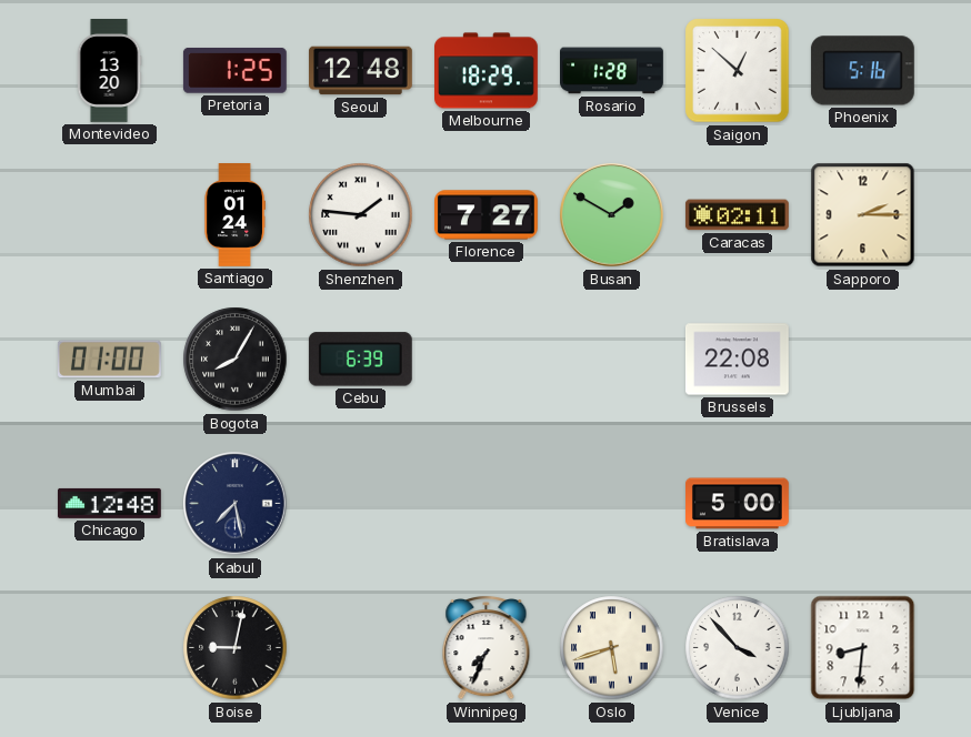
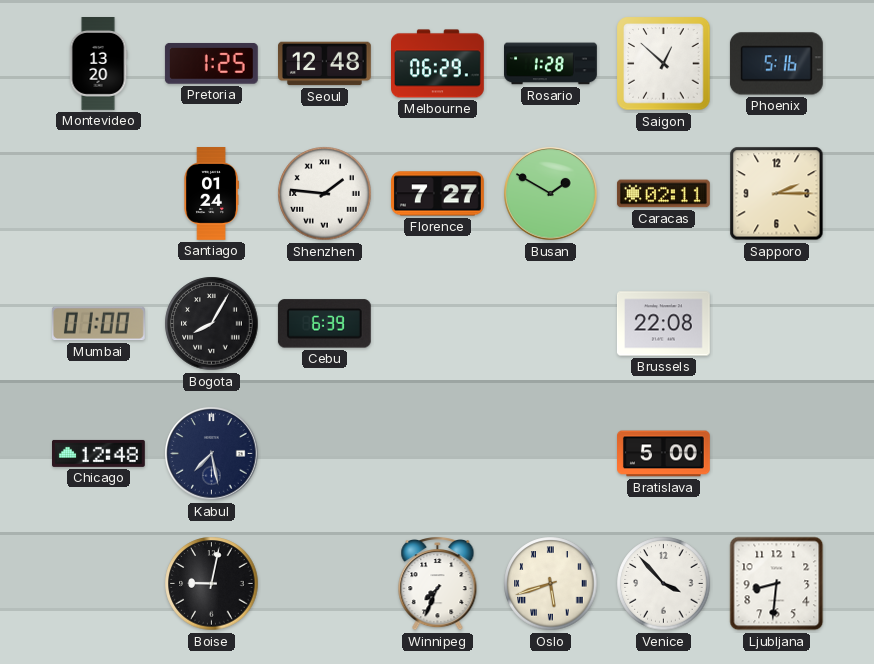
Melbourne: 18:29 -> 06:29
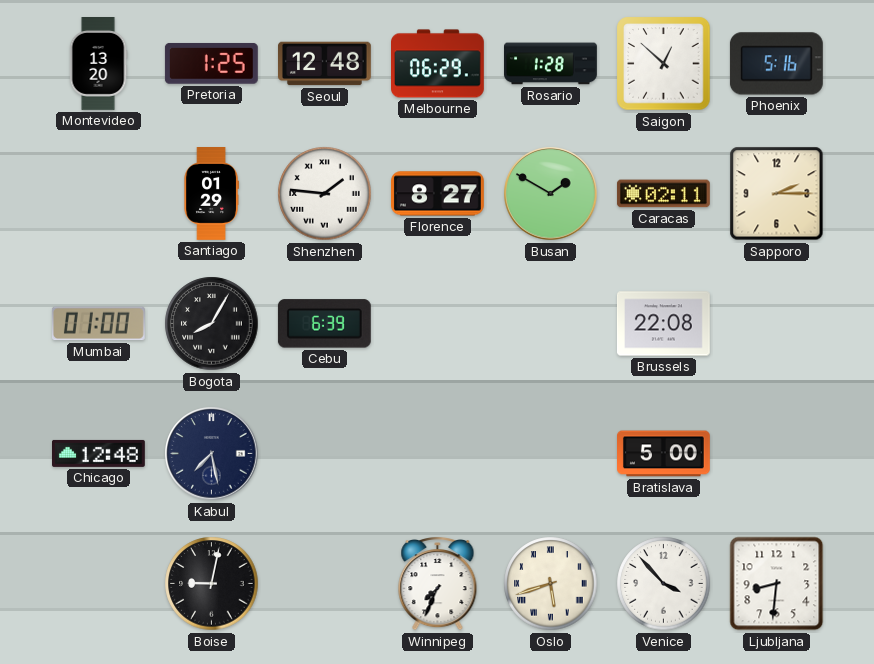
Santiago: 01:24 -> 01:29
Florence: 7:27 -> 8:27
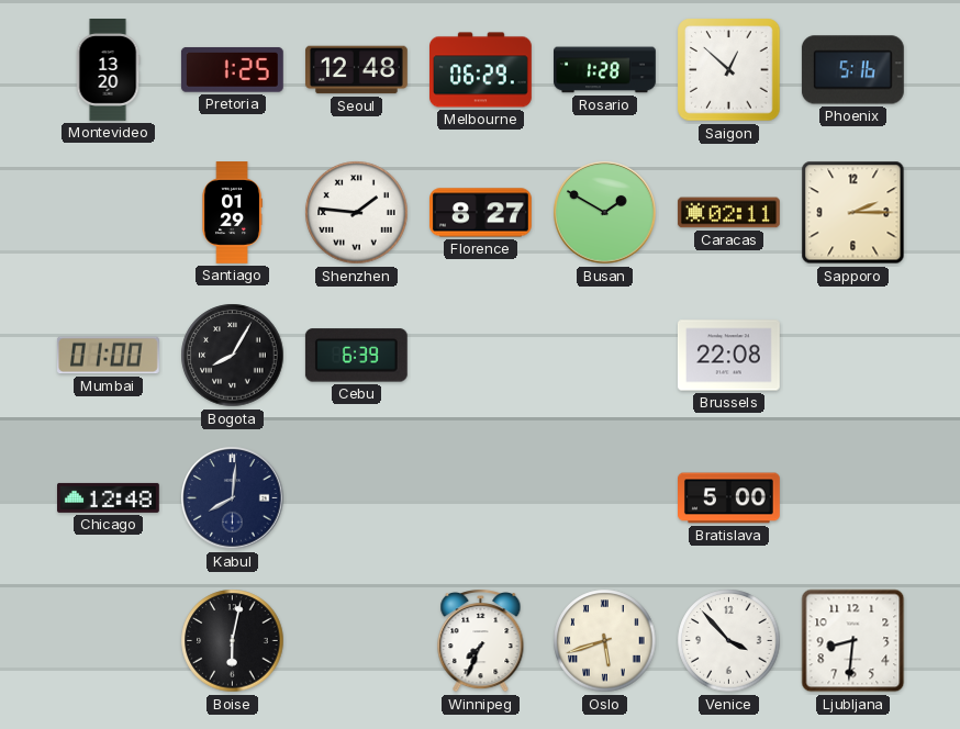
Kabul: 7:28 -> 8:01
Boise: 9:02 -> 6:02
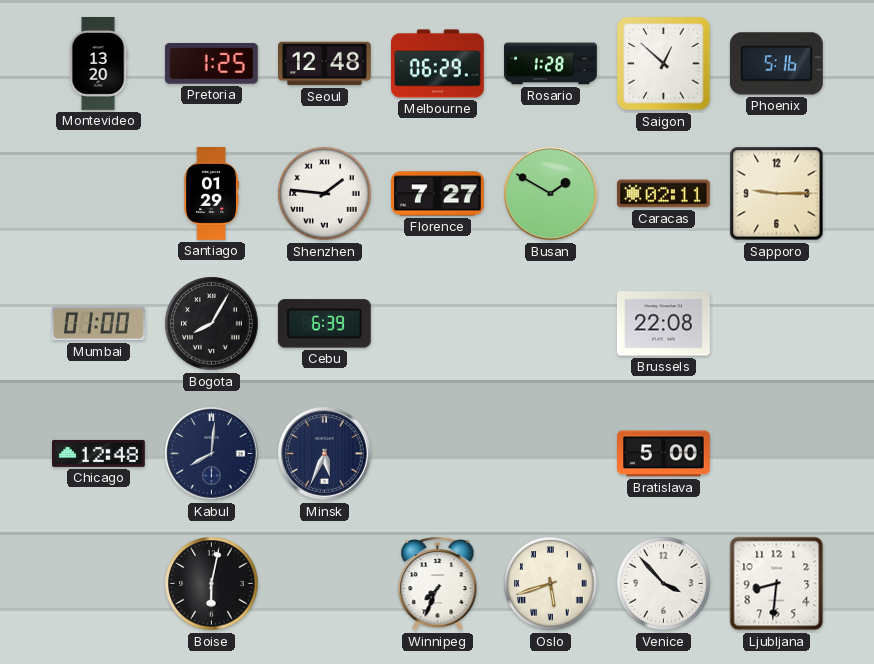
Florence: 8:27 -> 7:27
Sapporo: 2:15 -> 9:15
Minsk: none -> 5:34
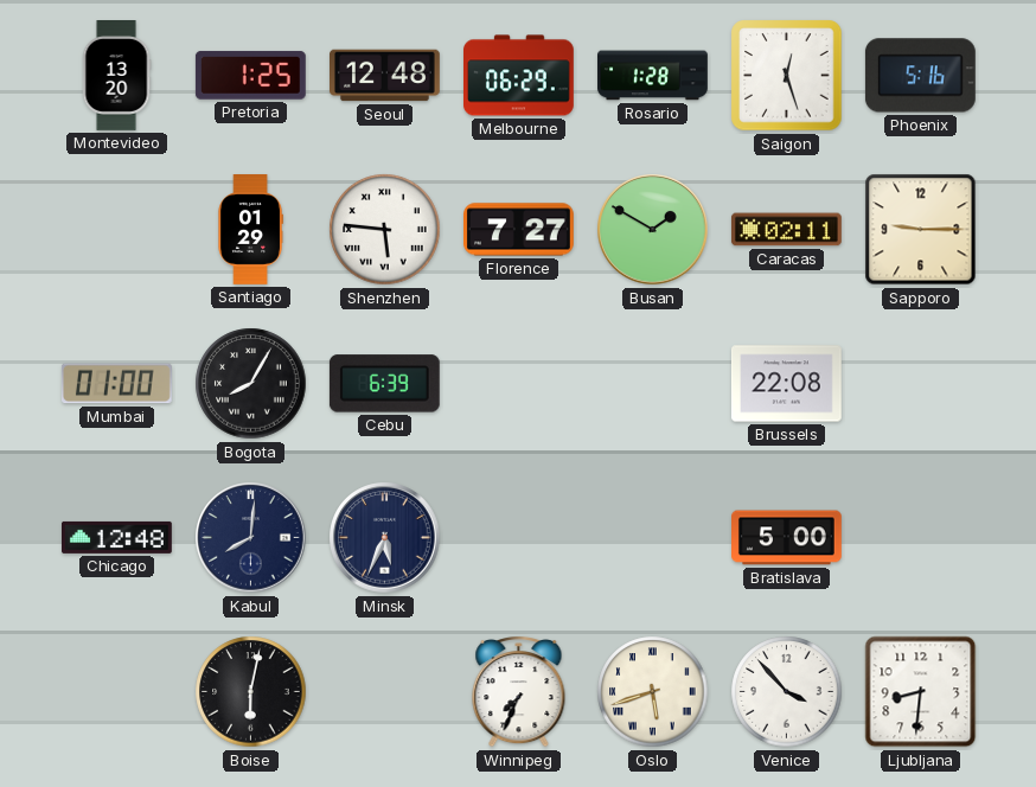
Saigon: 12:52 -> 12:27
Shenzhen: 1:46 -> 5:46
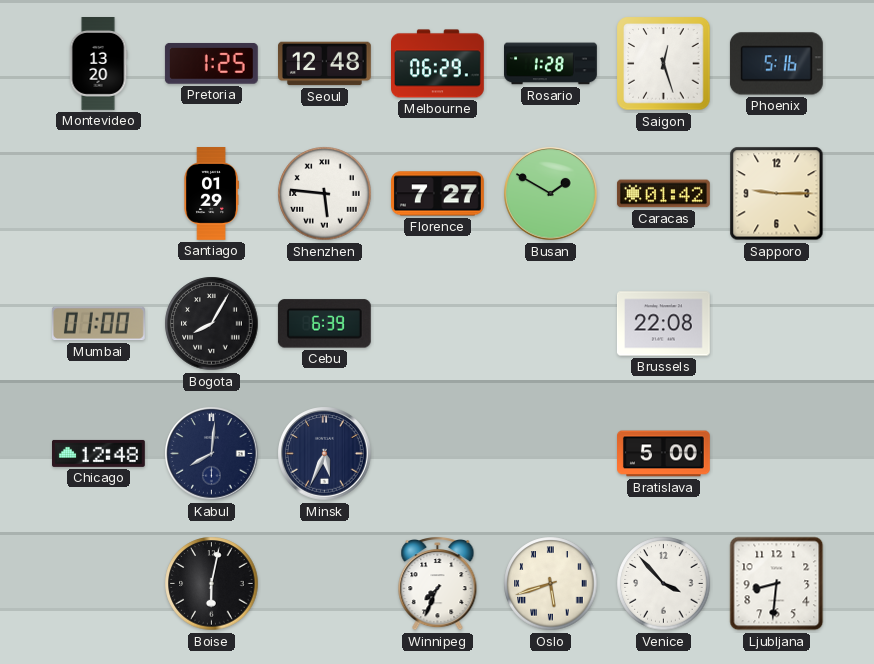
Caracas: 02:11 -> 01:42
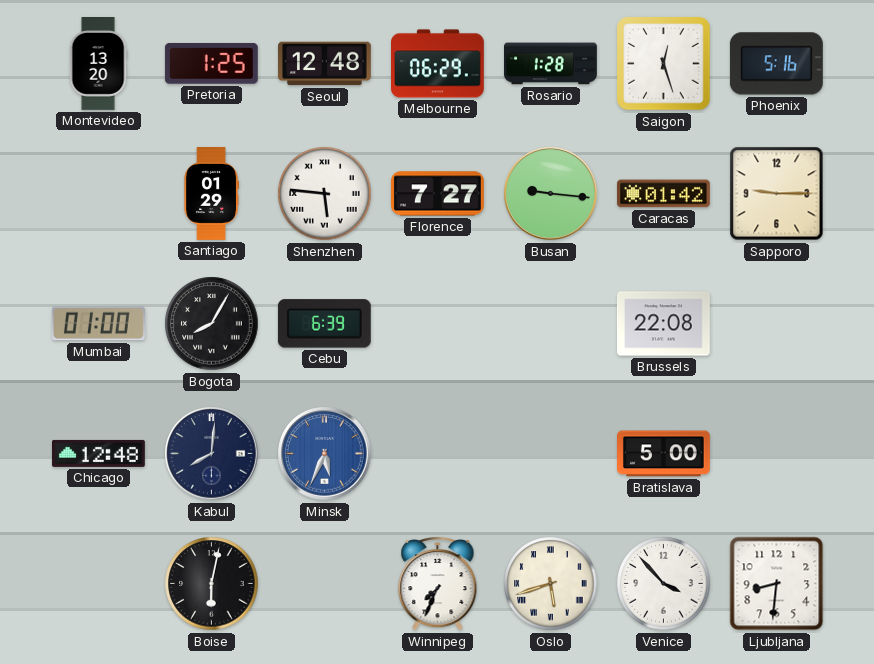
Busan: 1:50 -> 9:16
Minsk dial: navy -> blue
